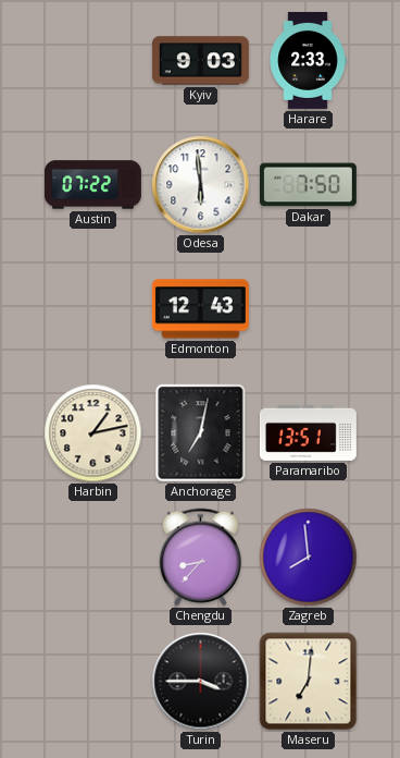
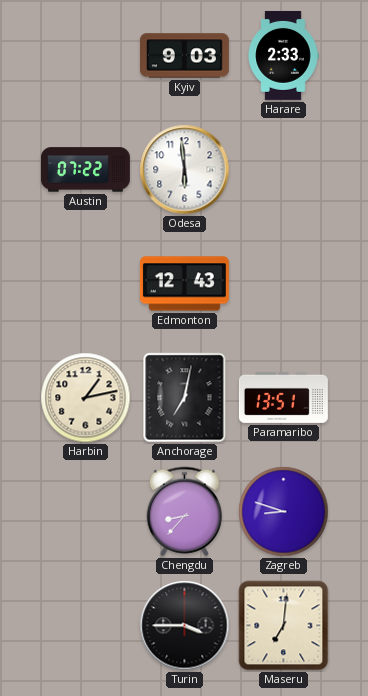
Dakar: 7:50 -> none
Zagreb: 7:59 -> 8:48
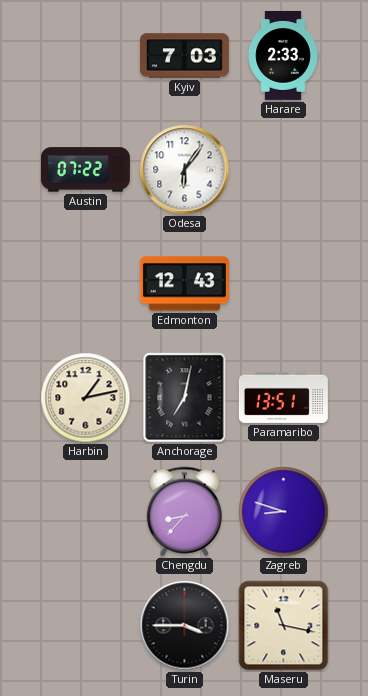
Kyiv: 9:03 -> 7:03
Odesa: 5:59 -> 6:06
Maseru: 7:01 -> 11:17
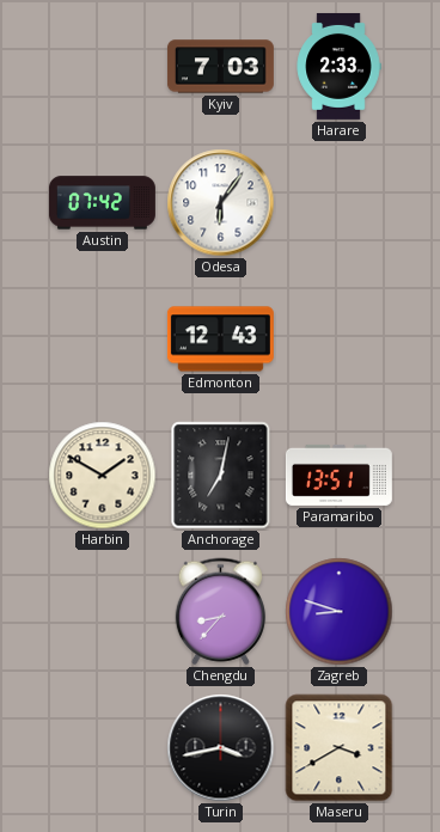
Austin: 07:22 -> 07:42
Harbin: 1:13 -> 1:50
Turin: 3:45 -> 3:43
Maseru: 11:17 -> 3:40
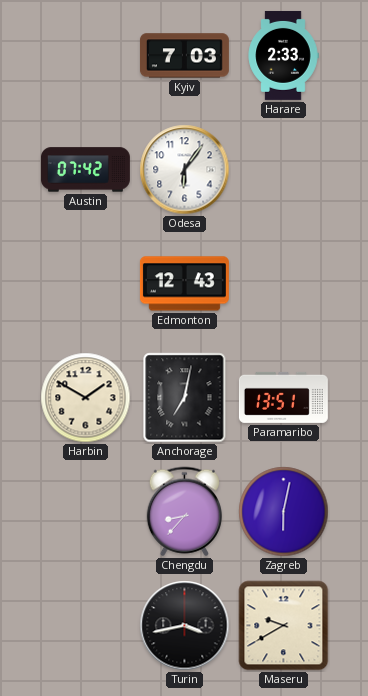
Zagreb: 8:48 -> 6:02
Maseru: 3:40 -> 9:40
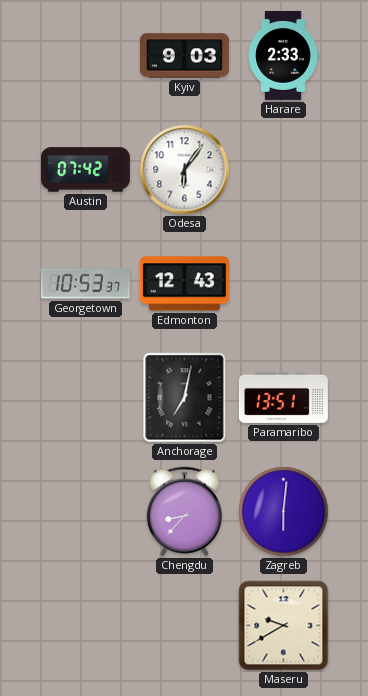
Kyiv: 7:03 -> 9:03
Georgetown: none -> 10:53
Harbin: 1:50 -> none
Zagreb: 6:02 -> 6:01
Turin: 3:43 -> none
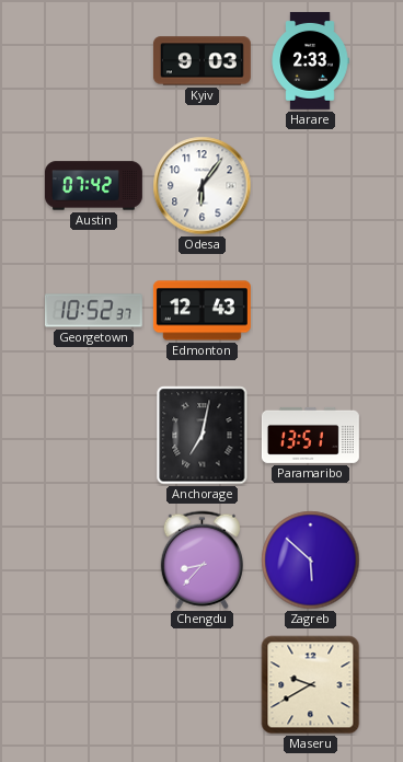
Georgetown: 10:53 -> 10:52
Zagreb: 6:01 -> 5:52
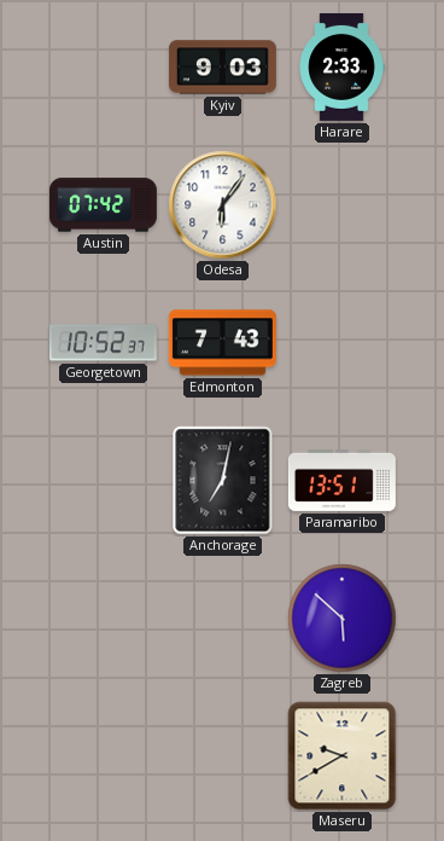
Edmonton: 12:43 -> 7:43
Chengdu: 8:37 -> none
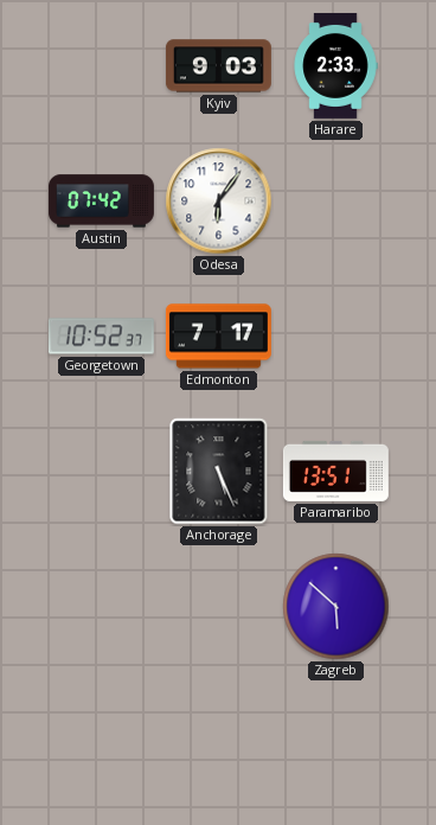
Edmonton: 7:43 -> 7:17
Anchorage: 7:02 -> 5:26
Maseru: 9:40 -> none
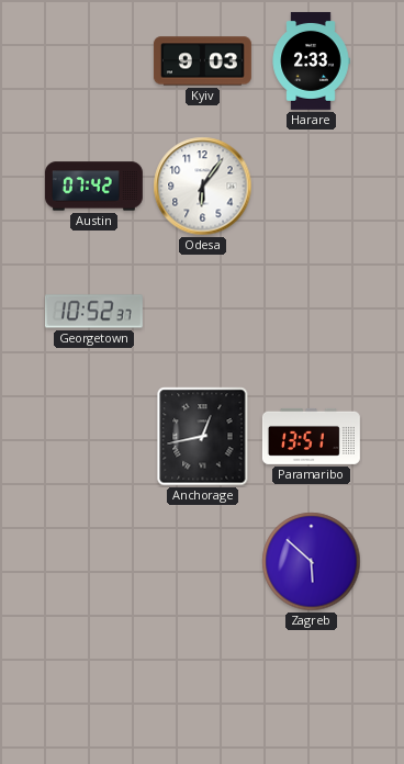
Edmonton: 7:17 -> none
Anchorage: 5:26 -> 12:43
